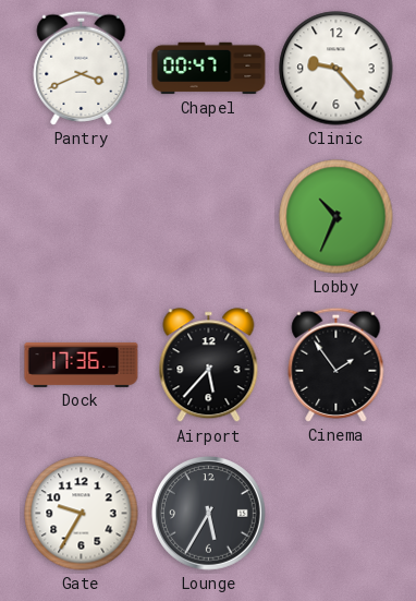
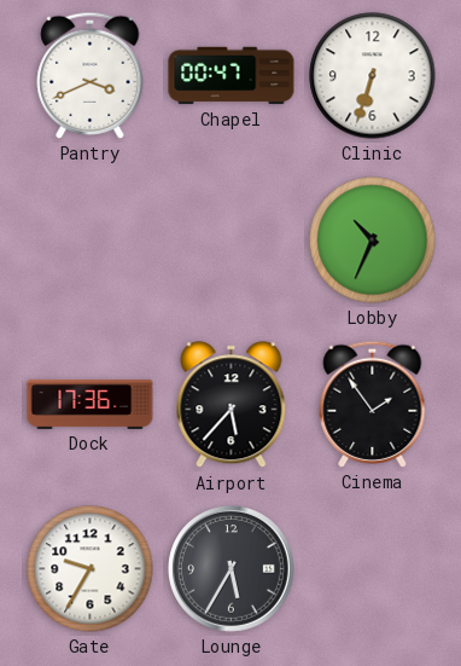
Clinic: 9:23 -> 6:33
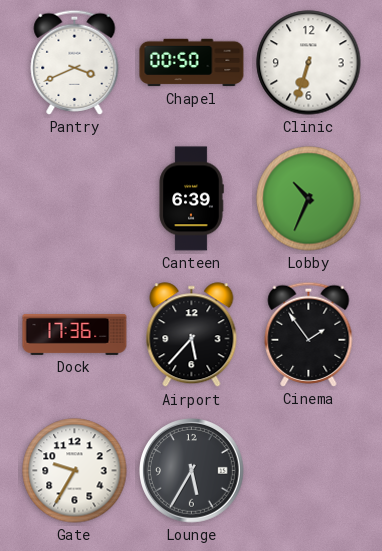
Chapel: 00:47 -> 00:50
Canteen: none -> 6:39
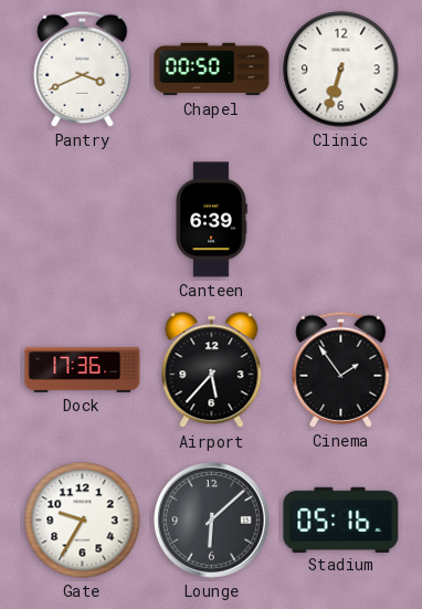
Lobby: 10:34 -> none
Lounge: 5:35 -> 6:08
Stadium: none -> 05:16
